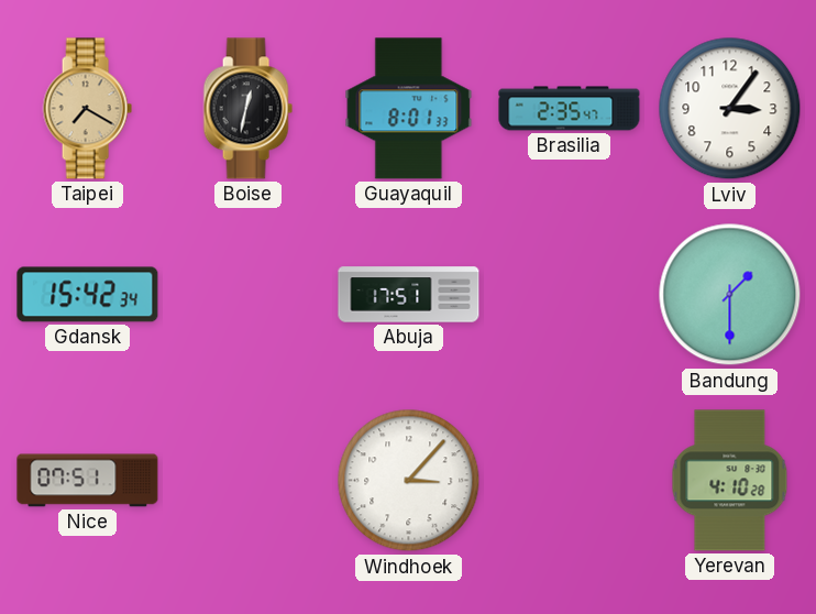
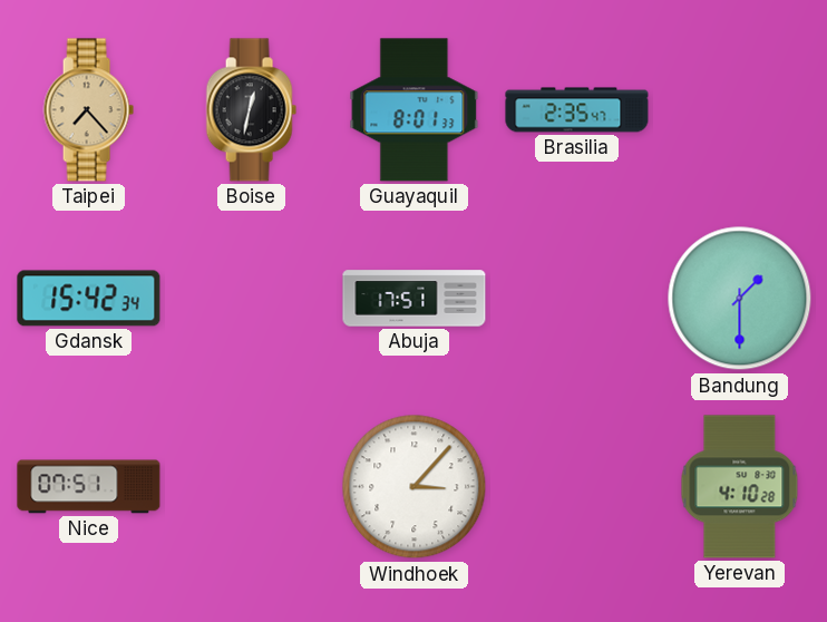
Taipei: 7:20 -> 7:23
Lviv: 3:06 -> none
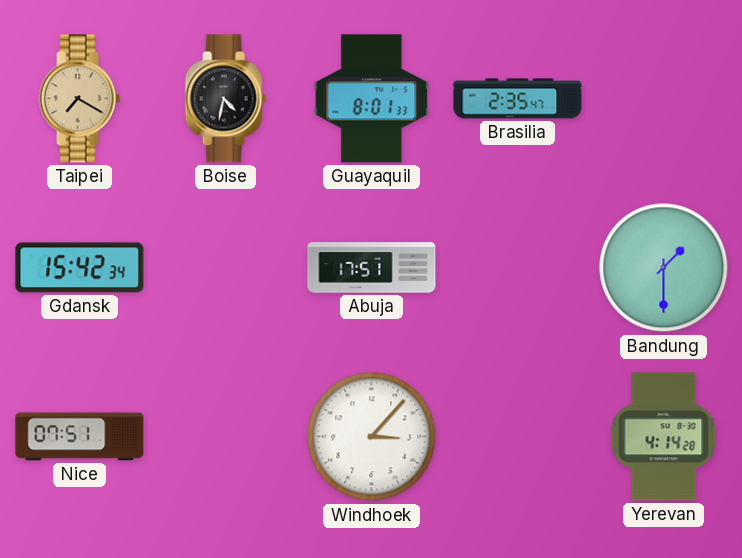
Taipei: 7:23 -> 7:20
Boise: 12:32 -> 4:32
Yerevan: 4:10 -> 4:14
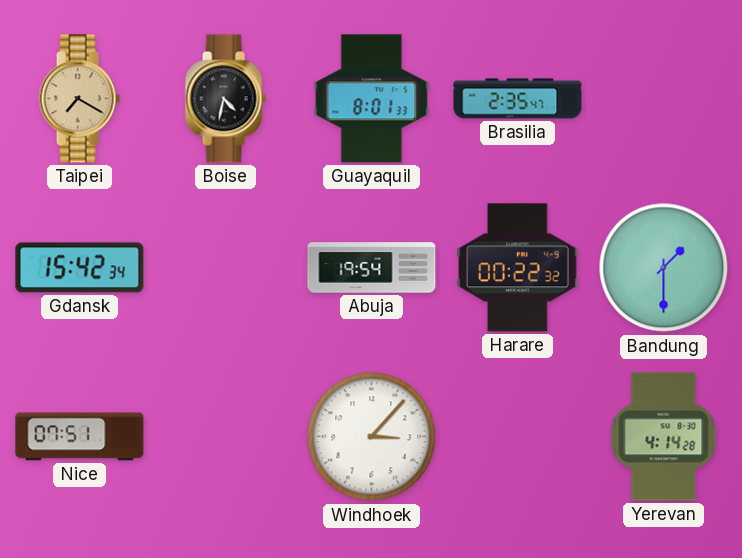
Abuja: 17:51 -> 19:54
Harare: none -> 00:22
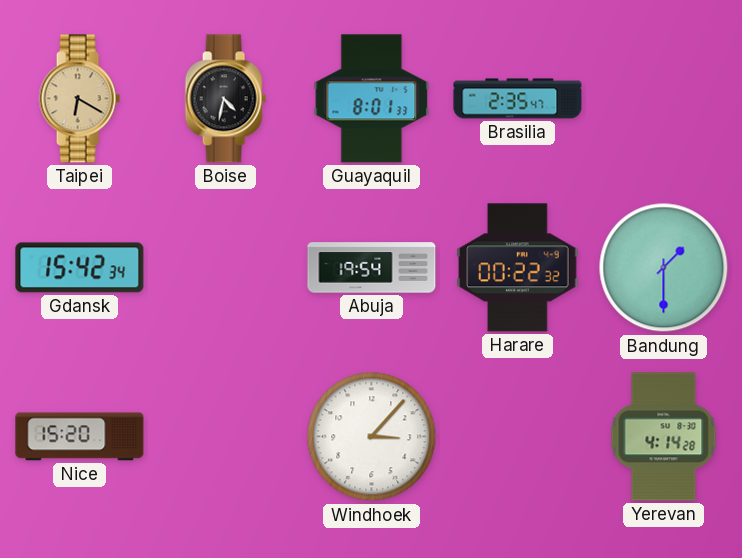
Taipei: 7:20 -> 6:20
Nice: 07:51 -> 15:20
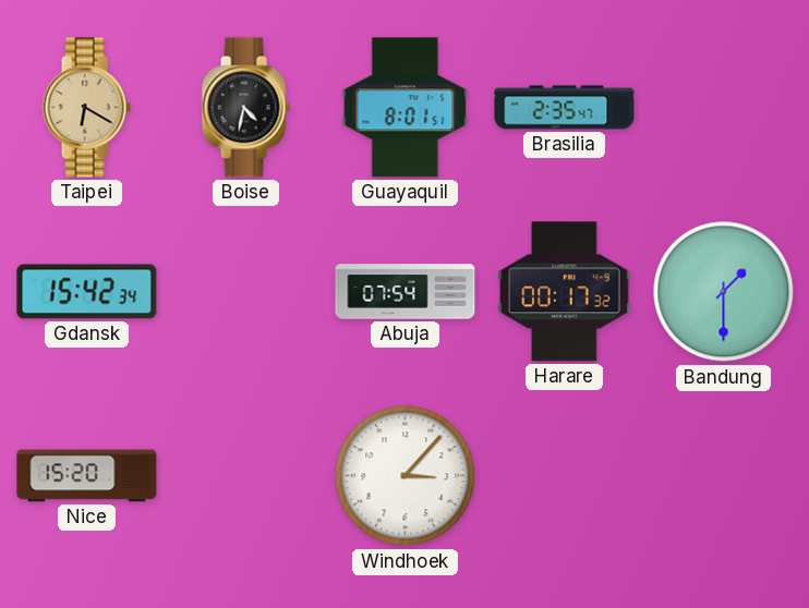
Guayaquil: 8:01:33 -> 8:01:51
Abuja: 19:54 -> 07:54
Harare: 00:22 -> 00:17
Yerevan: 4:14 -> none
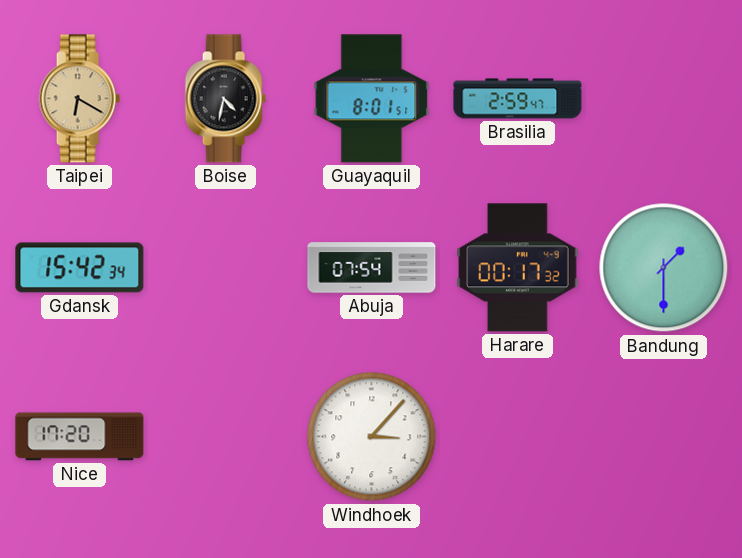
Brasilia: 2:35 -> 2:59
Nice: 15:20 -> 17:20
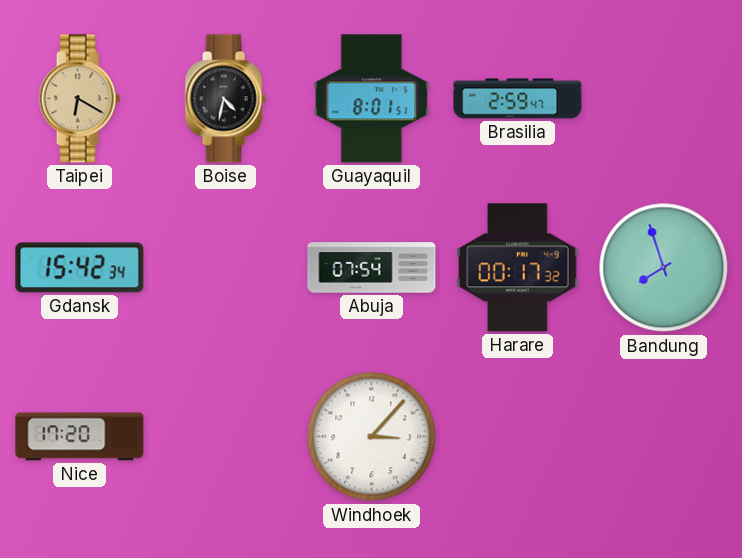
Bandung: 1:30 -> 7:57
